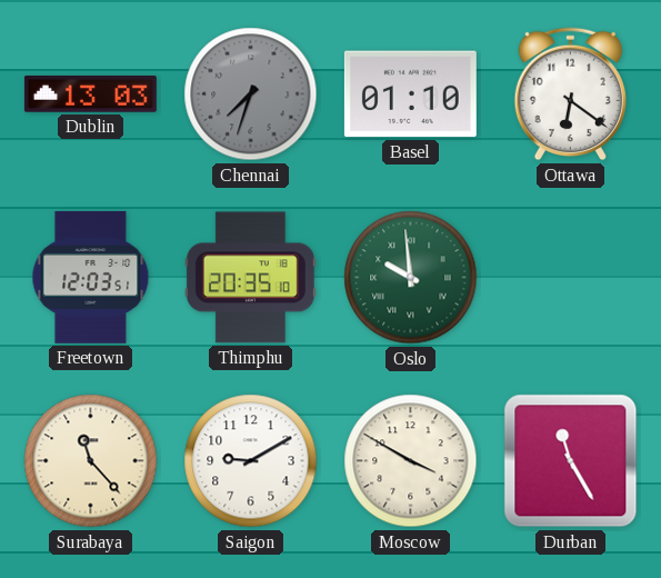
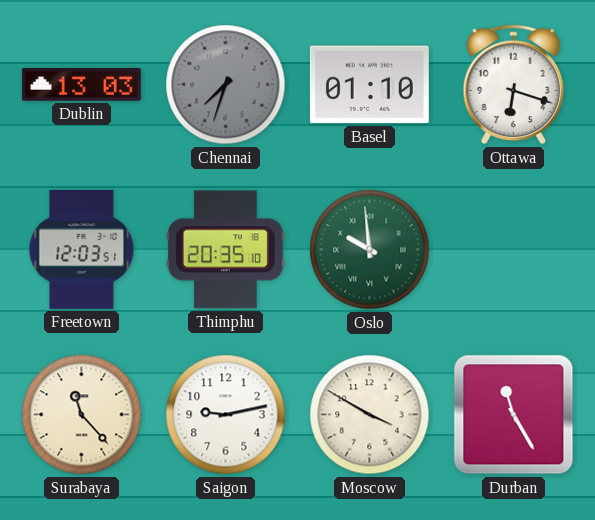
Ottawa: 6:21 -> 6:18
Saigon: 9:10 -> 9:13
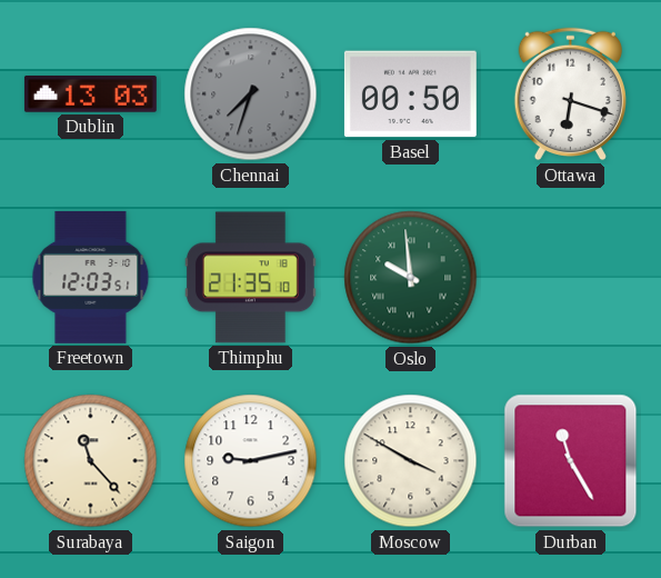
Basel: 01:10 -> 00:50
Thimphu: 20:35 -> 21:35
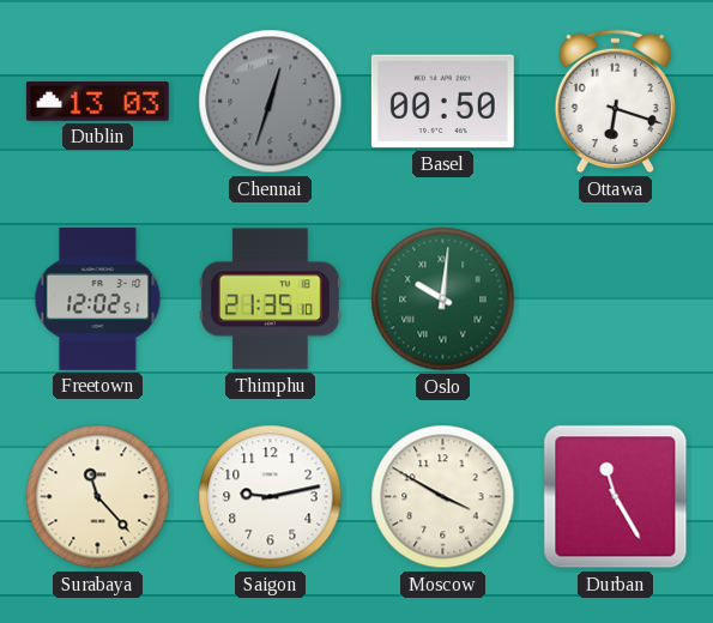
Chennai: 7:33 -> 12:33
Freetown: 12:03 -> 12:02
Oslo: 9:59 -> 10:01
